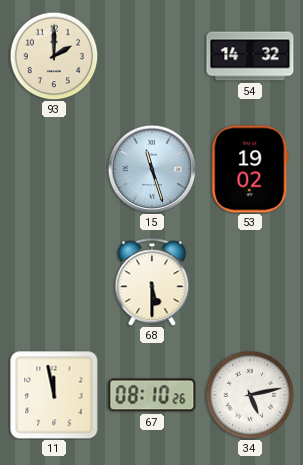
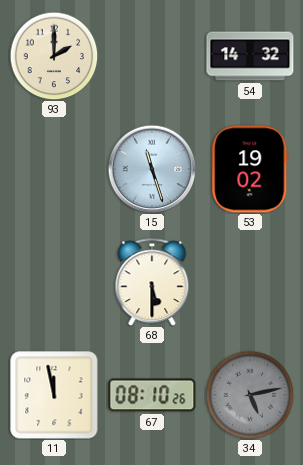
34 dial: white -> grey
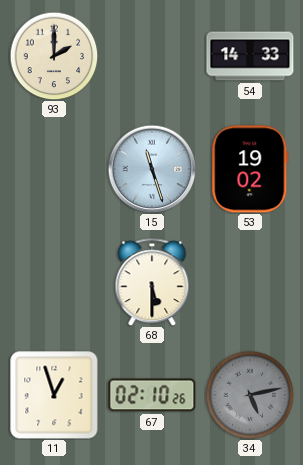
54: 14:32 -> 14:33
11: 11:58 -> 12:57
67: 08:10 -> 02:10
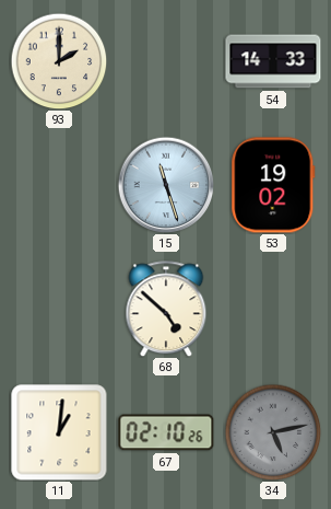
68: 5:30 -> 4:52
11: 12:57 -> 1:01
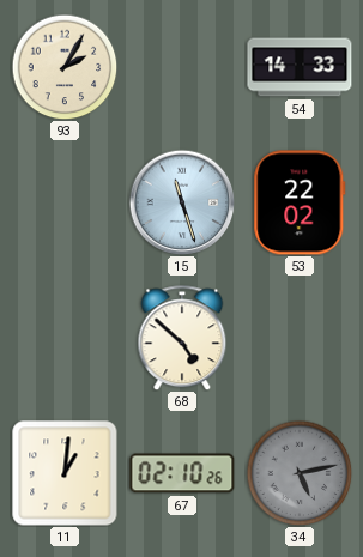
93: 2:00 -> 2:05
53: 19:02 -> 22:02
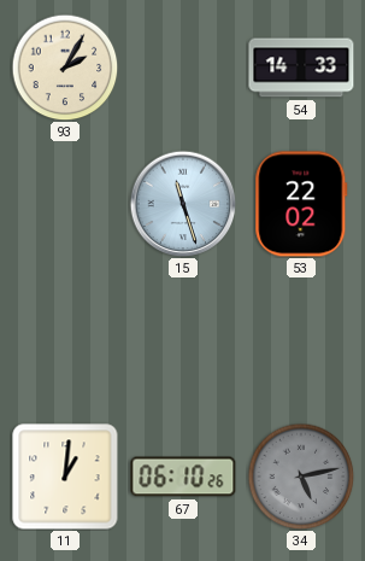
68: 4:52 -> none
67: 02:10 -> 06:10
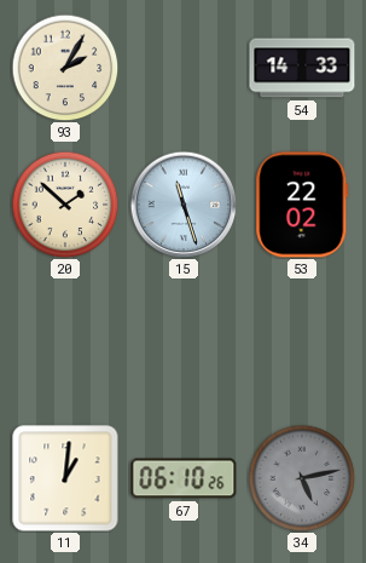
20: none -> 1:52
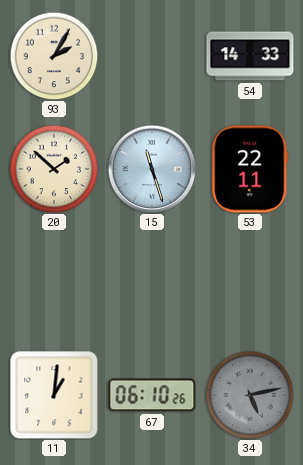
53: 22:02 -> 22:11
